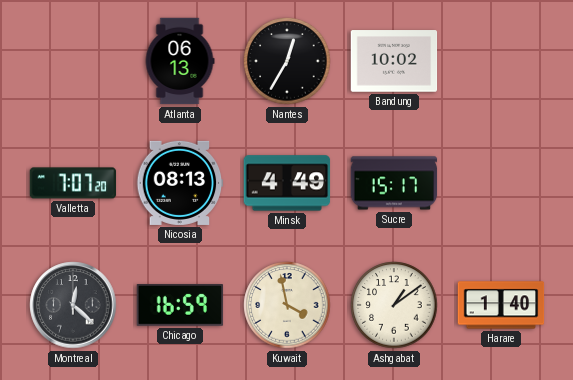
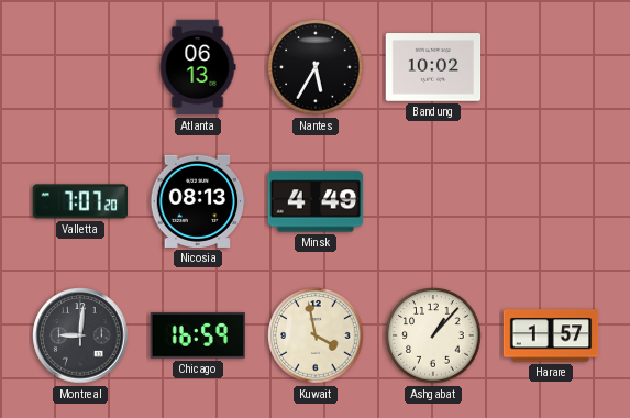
Nantes: 12:35 -> 5:35
Sucre: 15:17 -> none
Montreal: 12:22 -> 9:01
Ashgabat: 1:09 -> 1:07
Harare: 1:40 -> 1:57
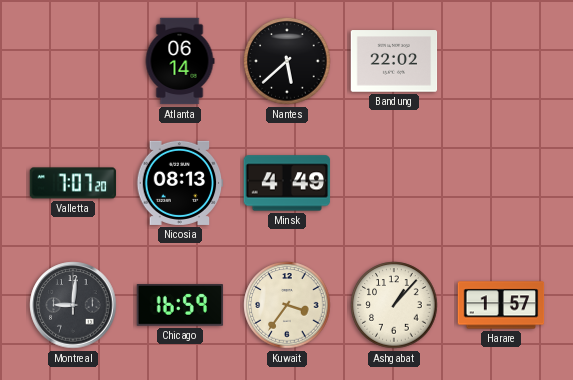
Atlanta: 06:13 -> 06:14
Nantes: 5:35 -> 5:38
Bandung: 10:02 -> 22:02
Kuwait: 3:58 -> 3:36
